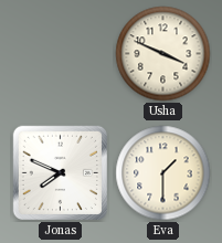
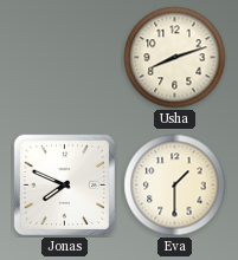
Usha: 3:49 -> 8:12
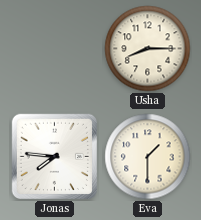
Usha: 8:12 -> 8:15
Jonas: 7:49 -> 7:46
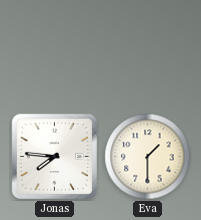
Usha: 8:15 -> none
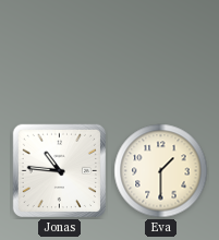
Jonas: 7:46 -> 10:46
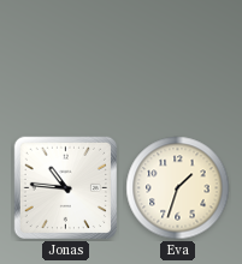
Eva: 1:30 -> 1:33
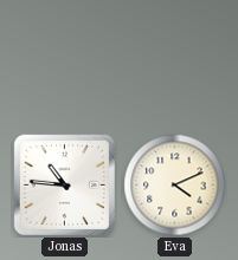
Eva: 1:33 -> 4:11
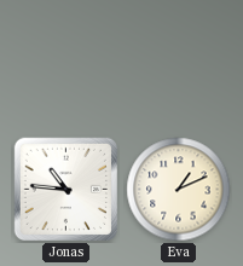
Eva: 4:11 -> 1:11
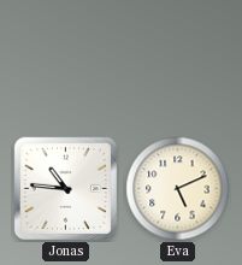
Eva: 1:11 -> 5:11
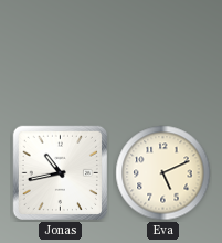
Jonas: 10:46 -> 10:43
